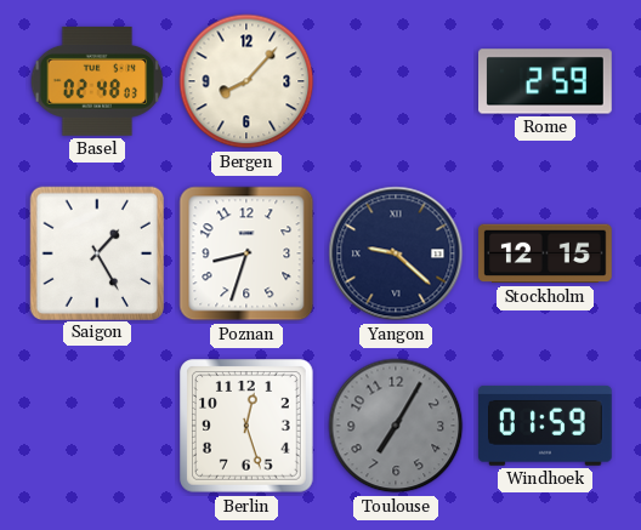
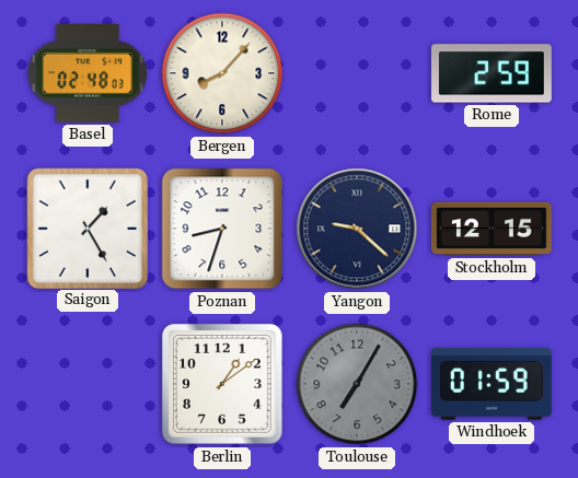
Berlin: 12:27 -> 1:09
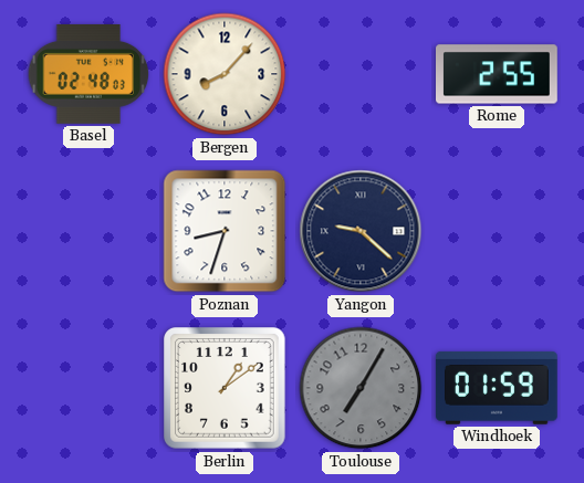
Rome: 2:59 -> 2:55
Saigon: 1:25 -> none
Stockholm: 12:15 -> none
